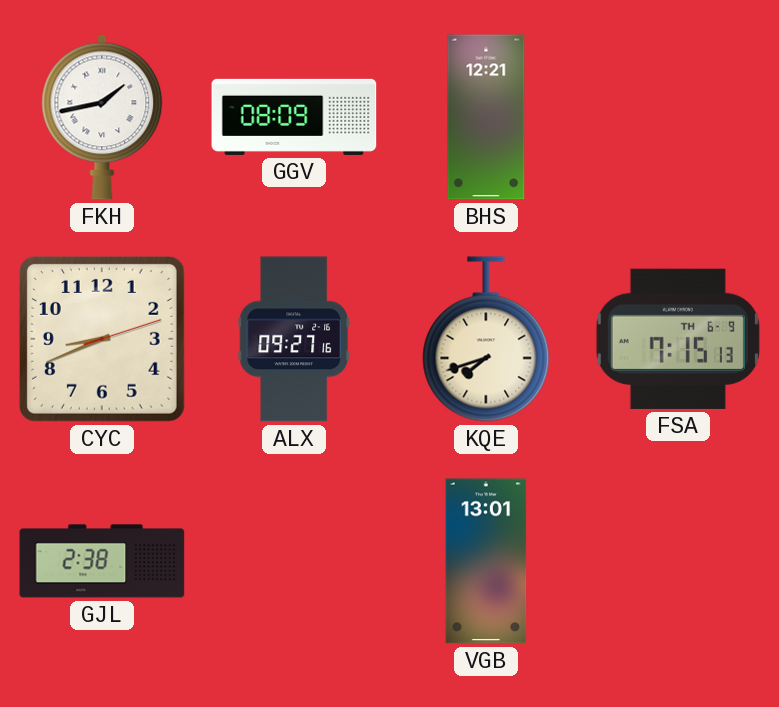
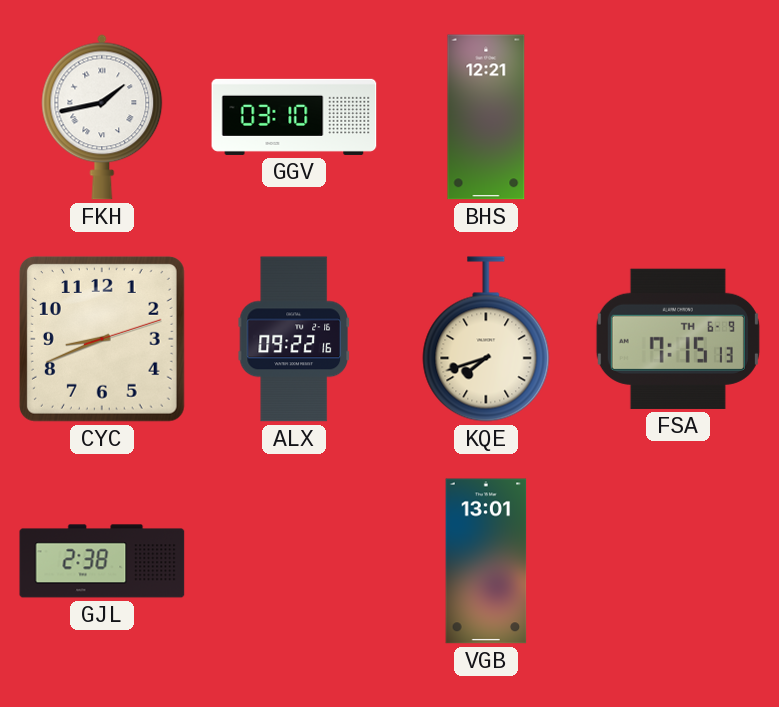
GGV: 08:09 -> 03:10
ALX: 09:27 -> 09:22
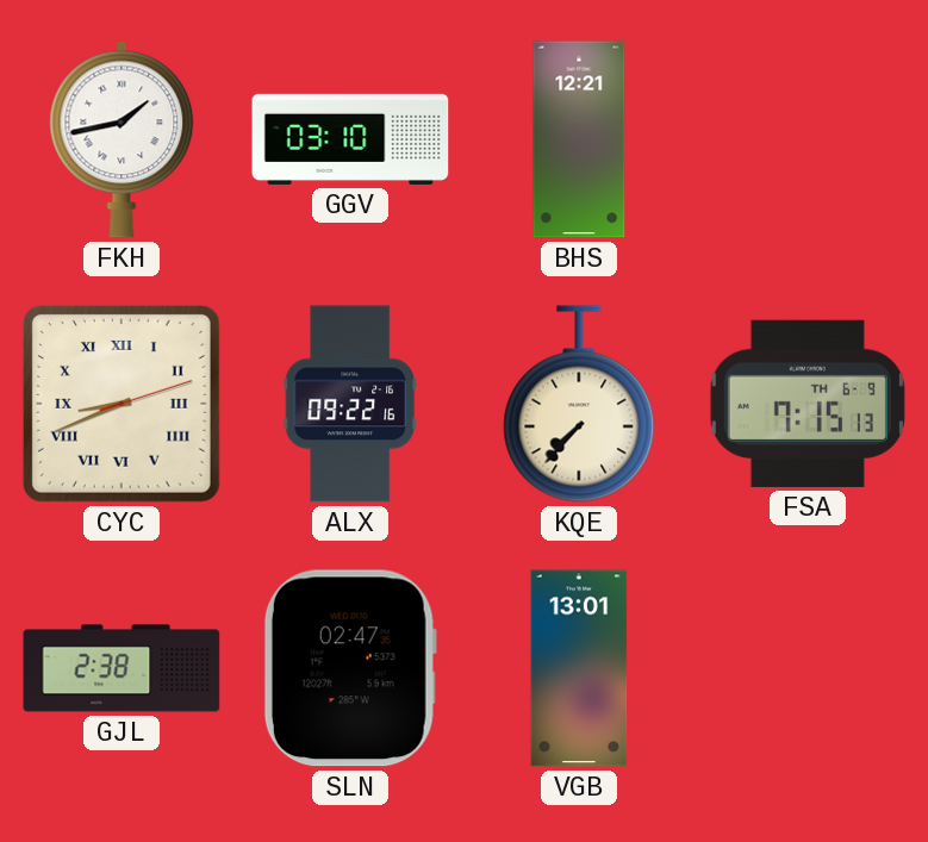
CYC numerals: Arabic -> Roman
KQE: 7:42 -> 7:37
SLN: none -> 02:47
